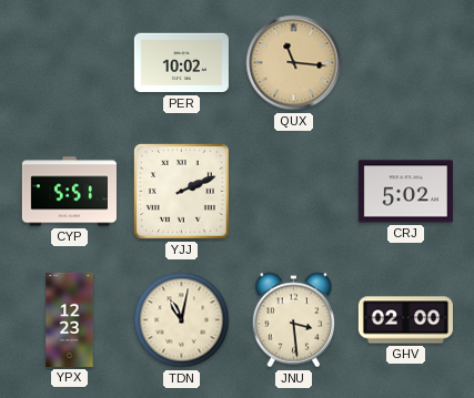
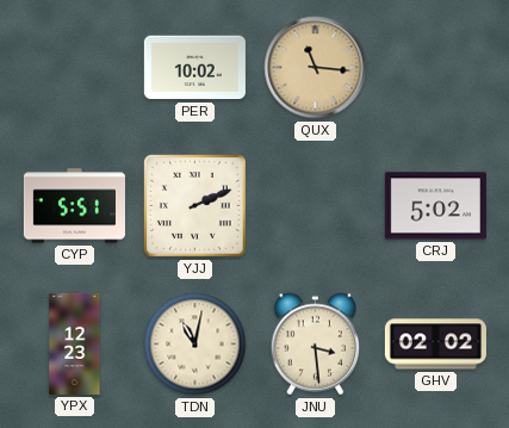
GHV: 02:00 -> 02:02
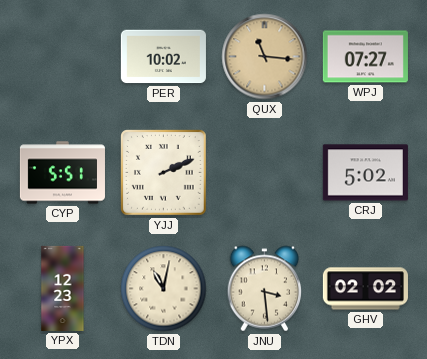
WPJ: none -> 07:27
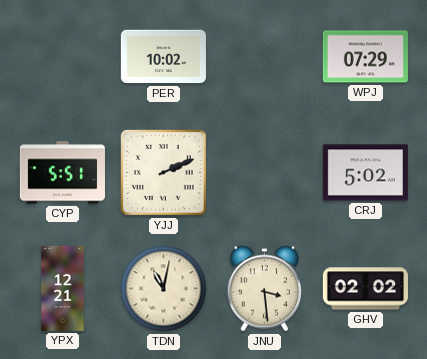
QUX: 11:16 -> none
WPJ: 07:27 -> 07:29
YPX: 12:23 -> 12:21
